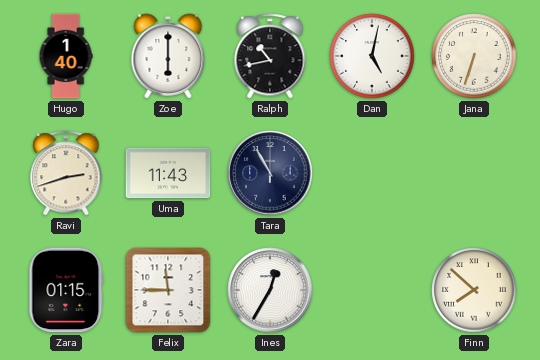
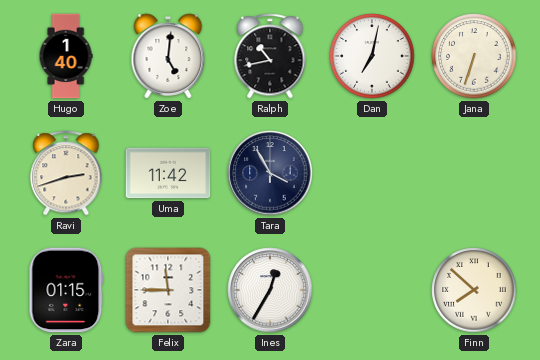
Zoe: 6:00 -> 5:01
Dan: 5:02 -> 7:02
Uma: 11:43 -> 11:42
Tara: 10:55 -> 3:55
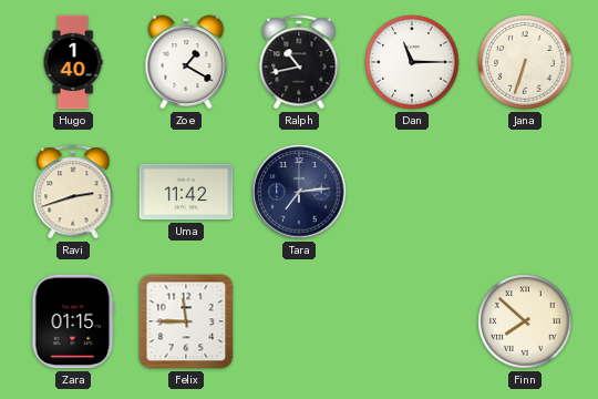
Zoe: 5:01 -> 1:20
Dan: 7:02 -> 11:15
Tara: 3:55 -> 7:14
Ines: 12:35 -> none
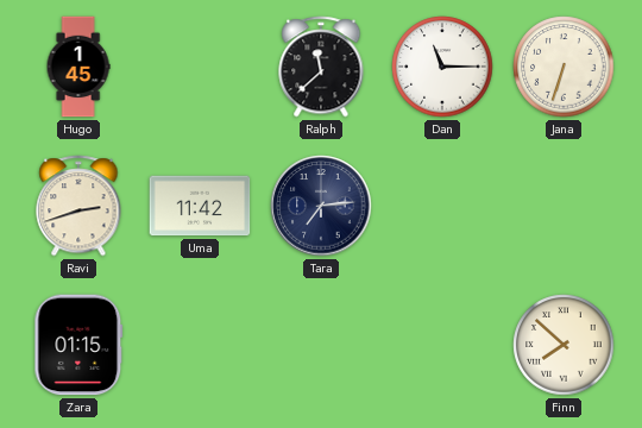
Hugo: 1:40 -> 1:45
Zoe: 1:20 -> none
Ralph: 10:43 -> 11:38
Felix: 11:45 -> none
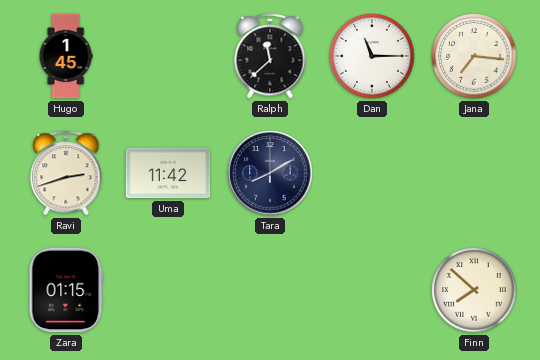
Jana: 6:33 -> 7:16
Tara: 7:14 -> 8:10
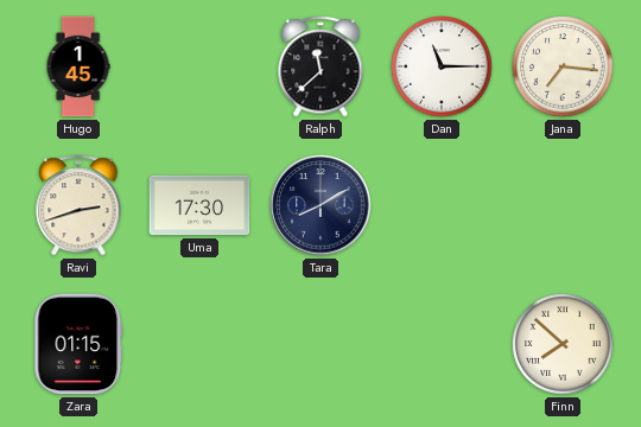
Uma: 11:42 -> 17:30
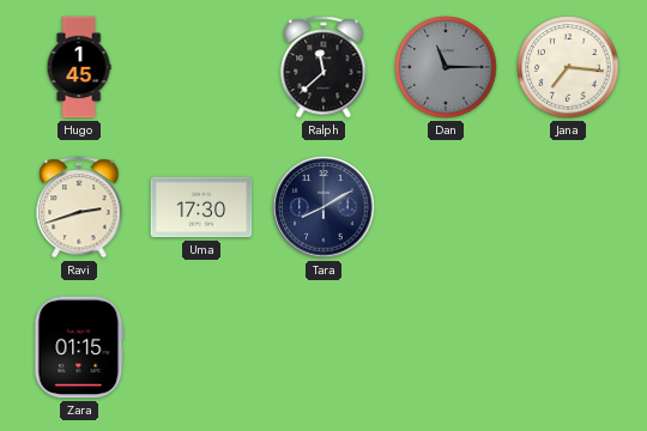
Dan dial: white -> grey
Finn: 7:52 -> none
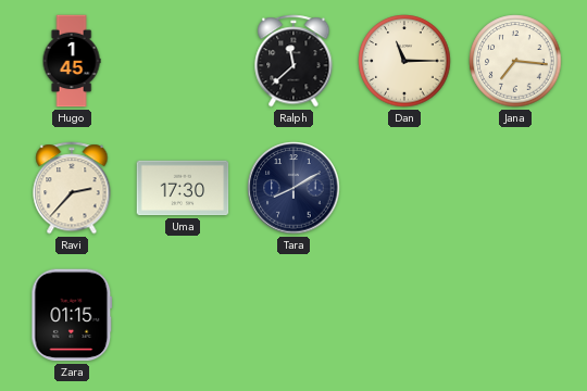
Dan dial: grey -> cream
Ravi: 2:42 -> 2:37
